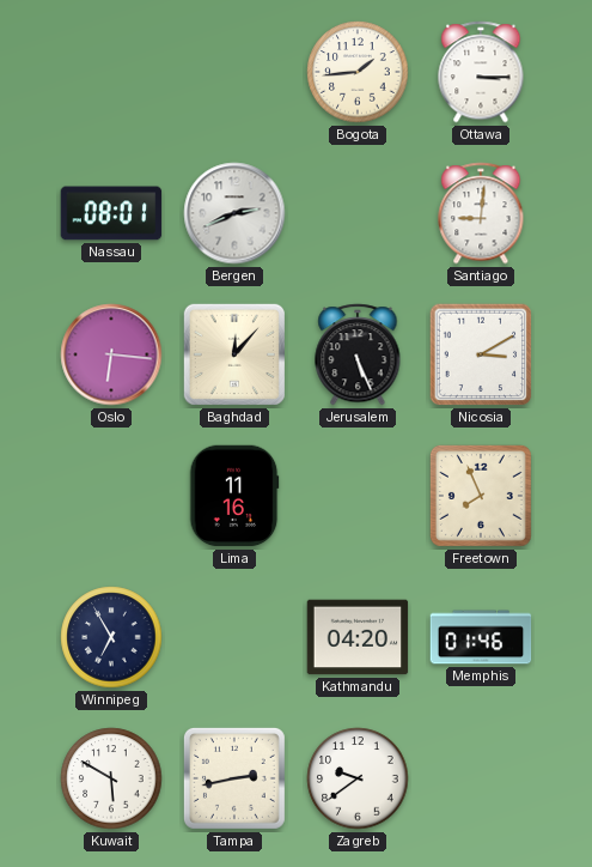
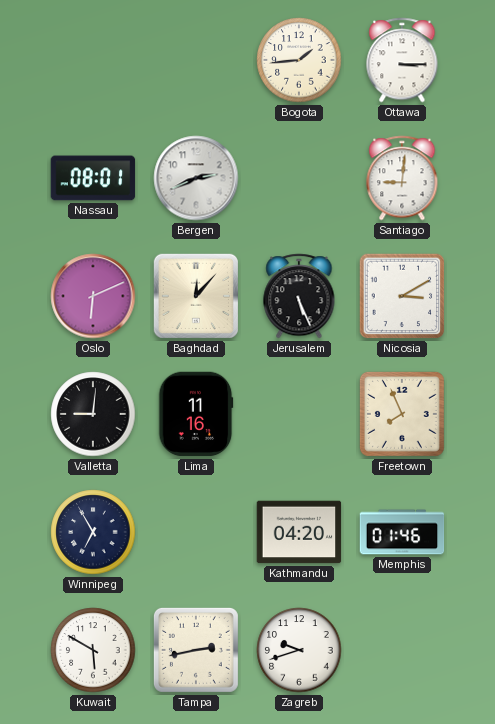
Oslo: 6:16 -> 6:11
Valletta: none -> 9:01
Zagreb: 9:39 -> 9:42
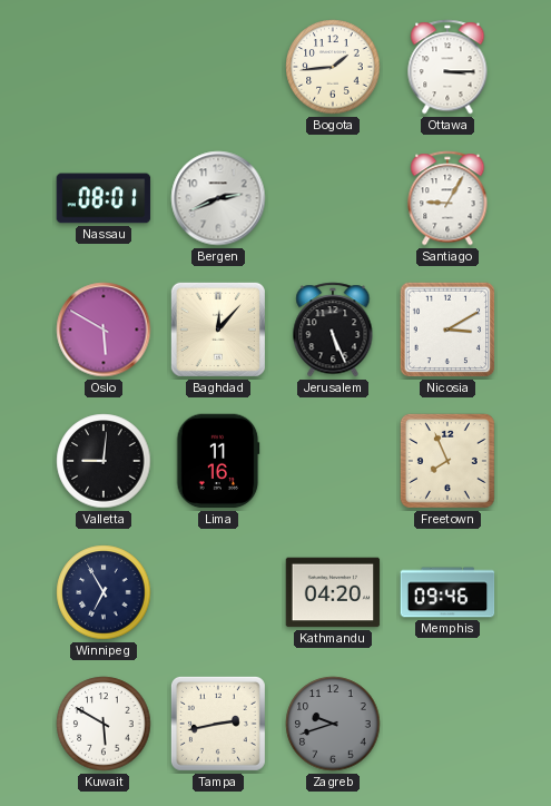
Santiago: 9:01 -> 9:05
Oslo: 6:11 -> 5:50
Memphis: 01:46 -> 09:46
Zagreb dial: white -> grey
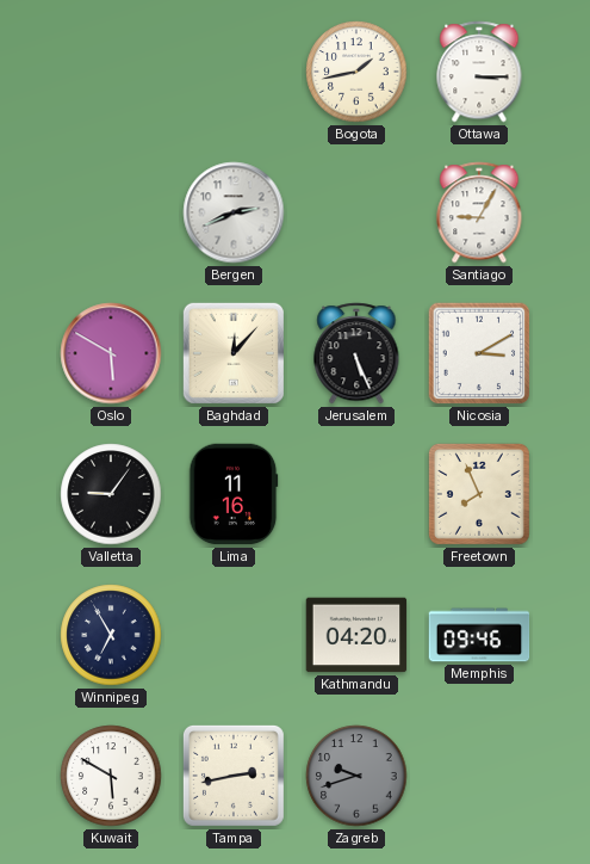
Bogota: 1:44 -> 1:43
Nassau: 08:01 -> none
Valletta: 9:01 -> 9:06
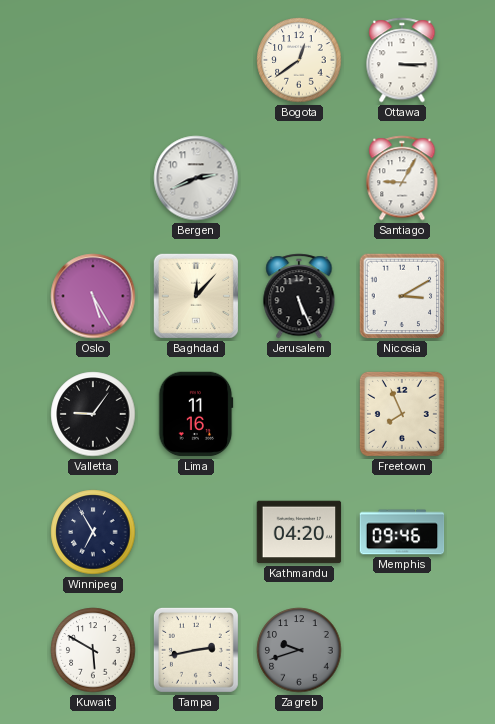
Bogota: 1:43 -> 12:39
Oslo: 5:50 -> 5:25
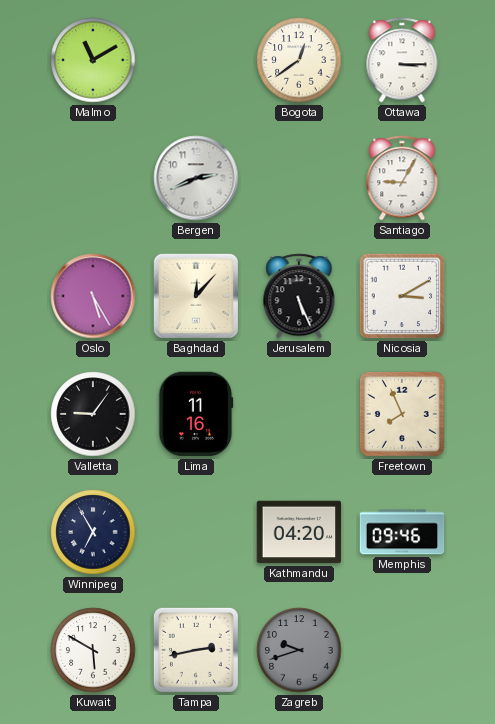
Malmo: none -> 11:10
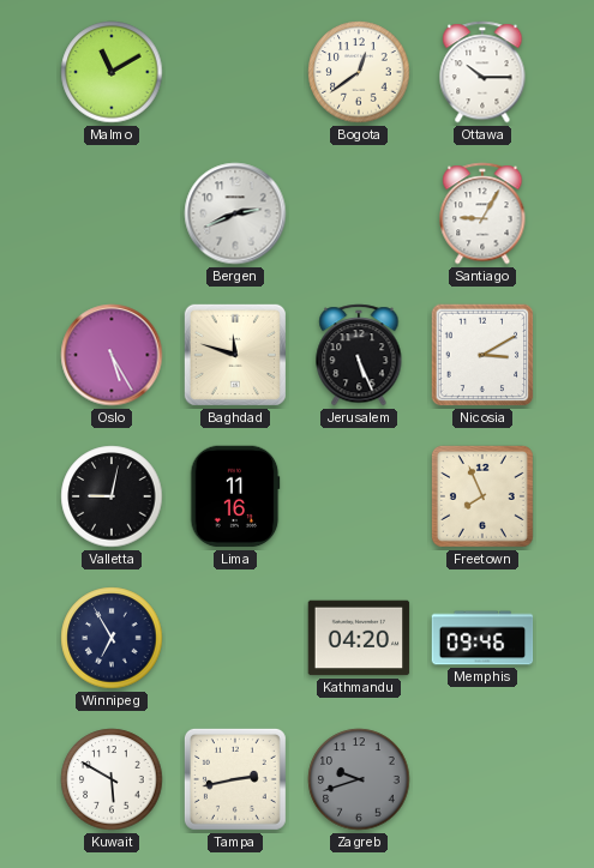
Ottawa: 3:15 -> 10:15
Baghdad: 12:07 -> 11:48
Valletta: 9:06 -> 9:02
